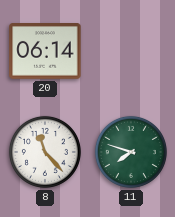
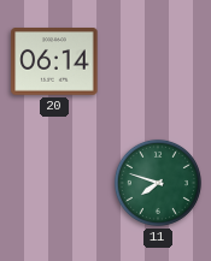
8: 11:23 -> none
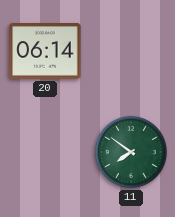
11: 7:48 -> 7:51
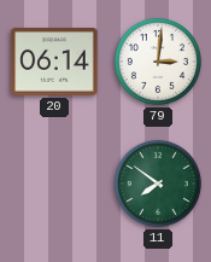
79: none -> 3:01
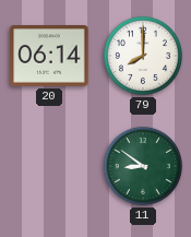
79: 3:01 -> 8:00
11: 7:51 -> 8:51
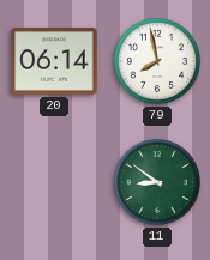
79: 8:00 -> 7:58
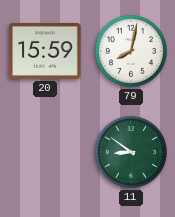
20: 06:14 -> 15:59
79: 7:58 -> 8:02
